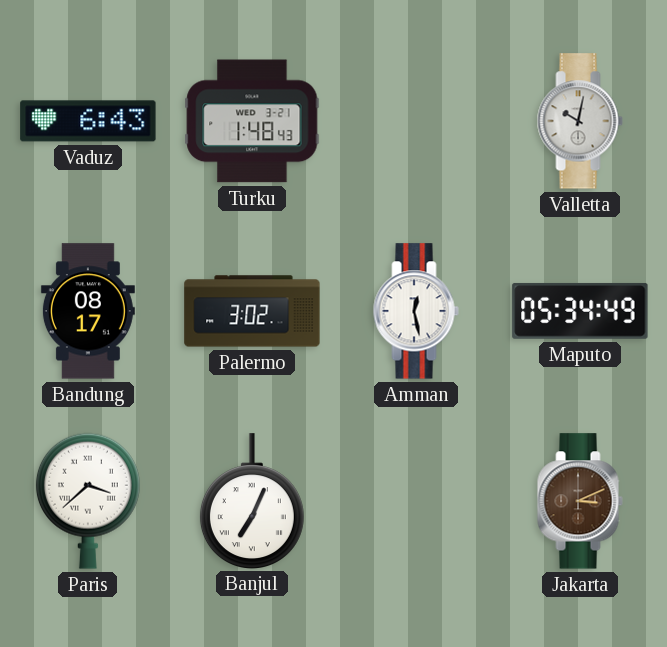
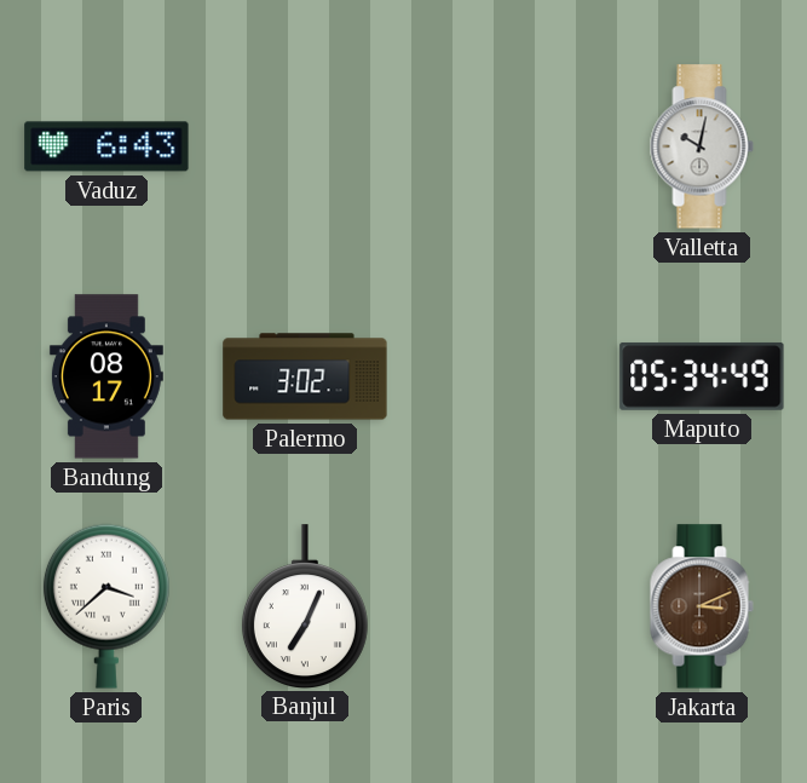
Turku: 1:48 -> none
Amman: 12:28 -> none
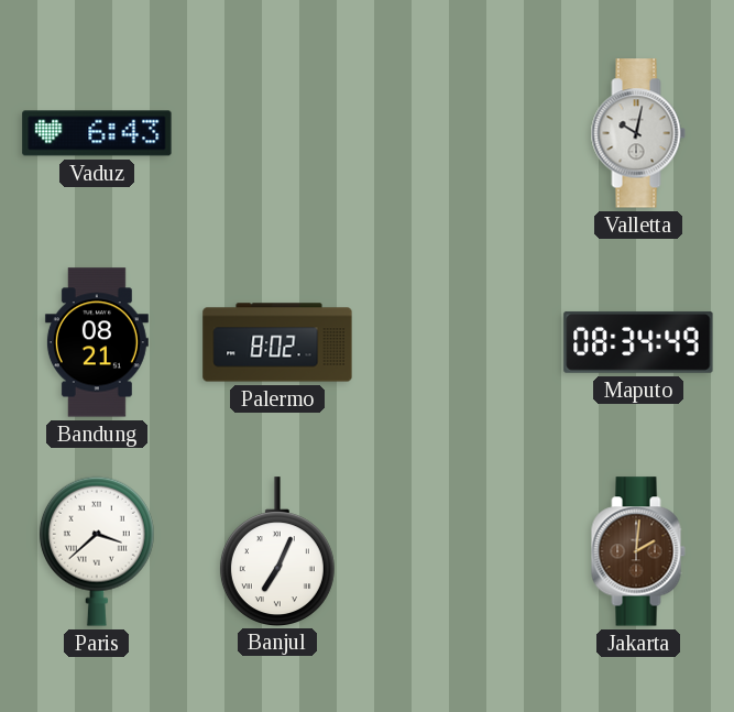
Bandung: 08:17 -> 08:21
Palermo: 3:02 -> 8:02
Maputo: 05:34 -> 08:34
Jakarta: 3:11 -> 2:01
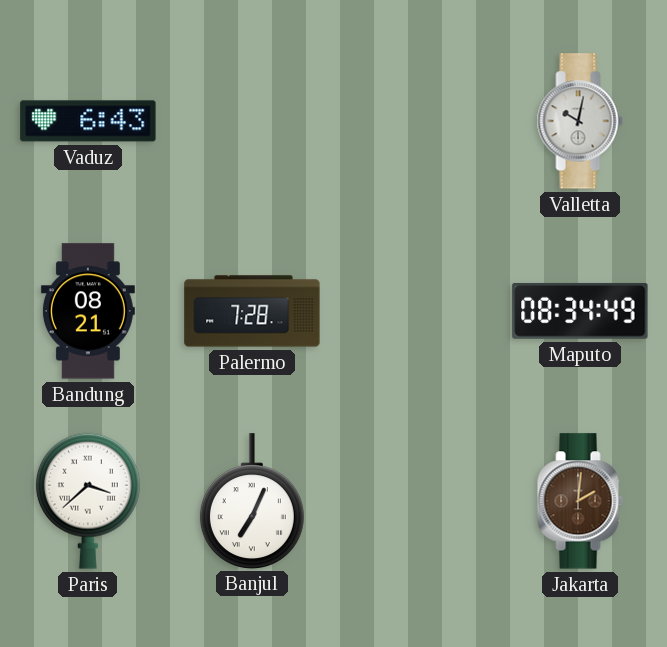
Palermo: 8:02 -> 7:28
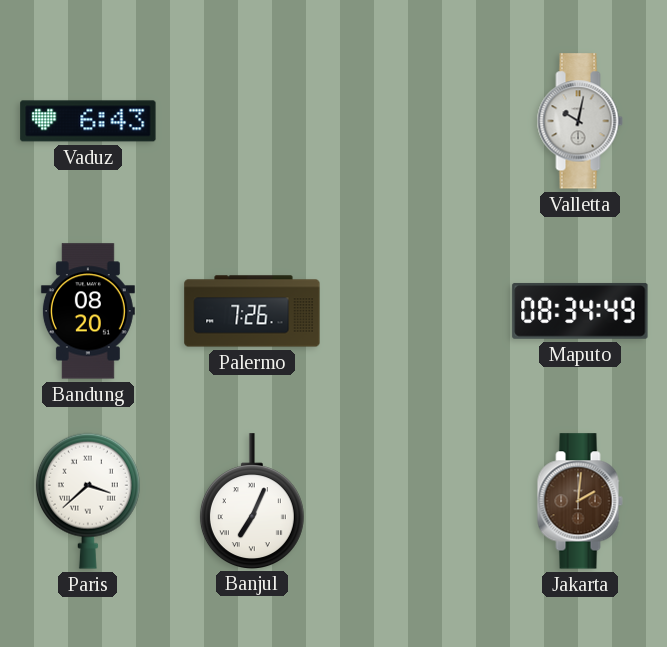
Bandung: 08:21 -> 08:20
Palermo: 7:28 -> 7:26
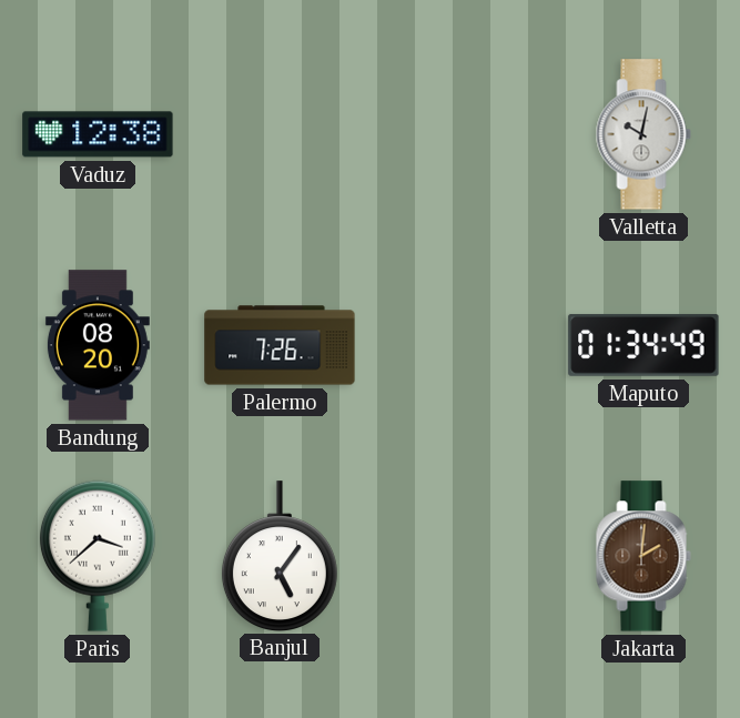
Vaduz: 6:43 -> 12:38
Maputo: 08:34 -> 01:34
Banjul: 7:04 -> 5:06
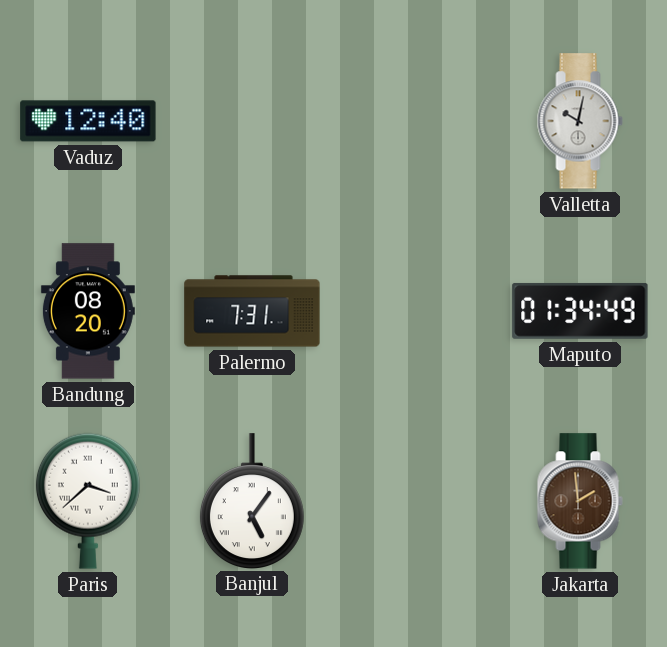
Vaduz: 12:38 -> 12:40
Palermo: 7:26 -> 7:31
Jakarta: 2:01 -> 1:59
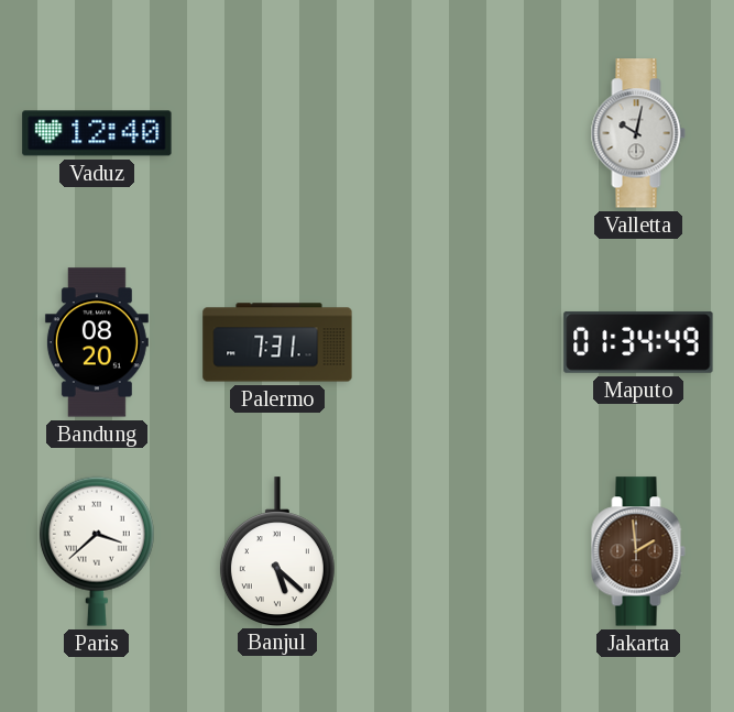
Banjul: 5:06 -> 5:22
